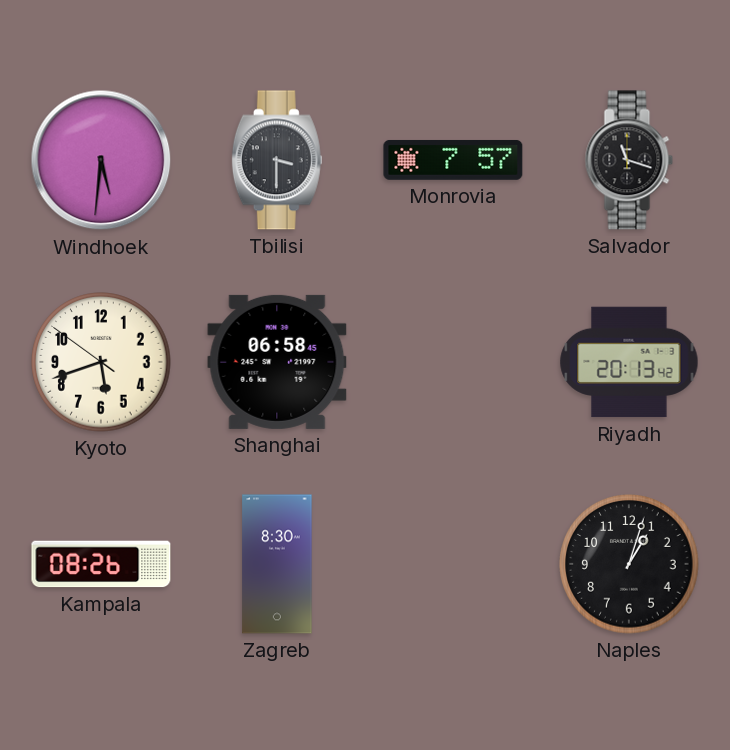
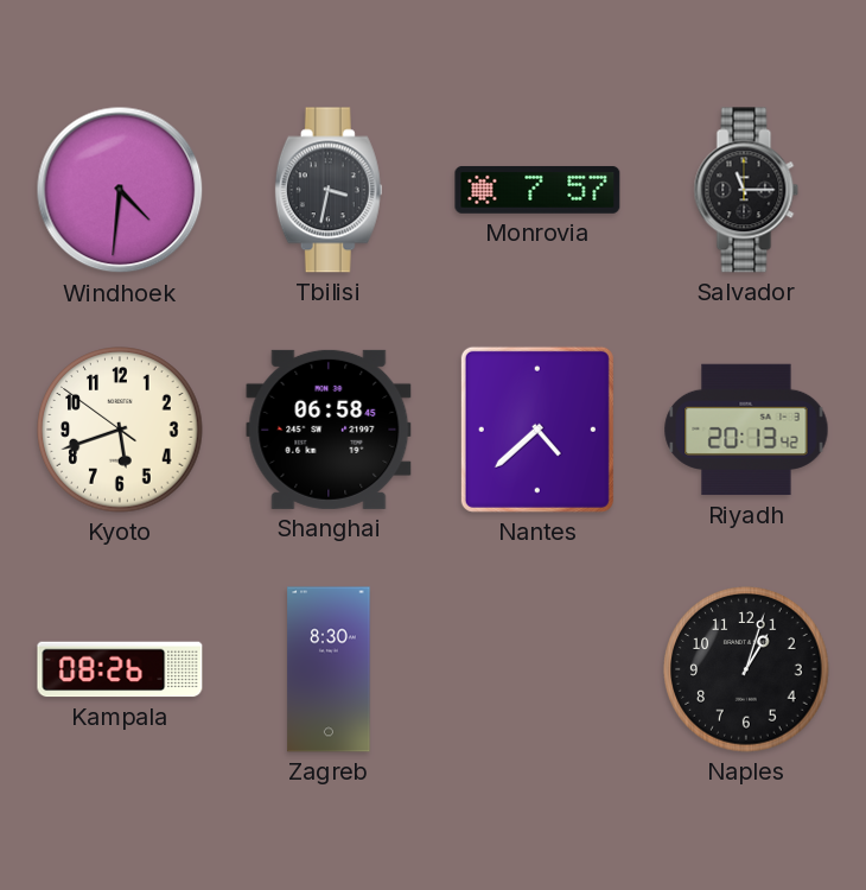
Windhoek: 5:31 -> 4:31
Tbilisi: 3:30 -> 3:32
Salvador: 11:18 -> 11:15
Nantes: none -> 4:38
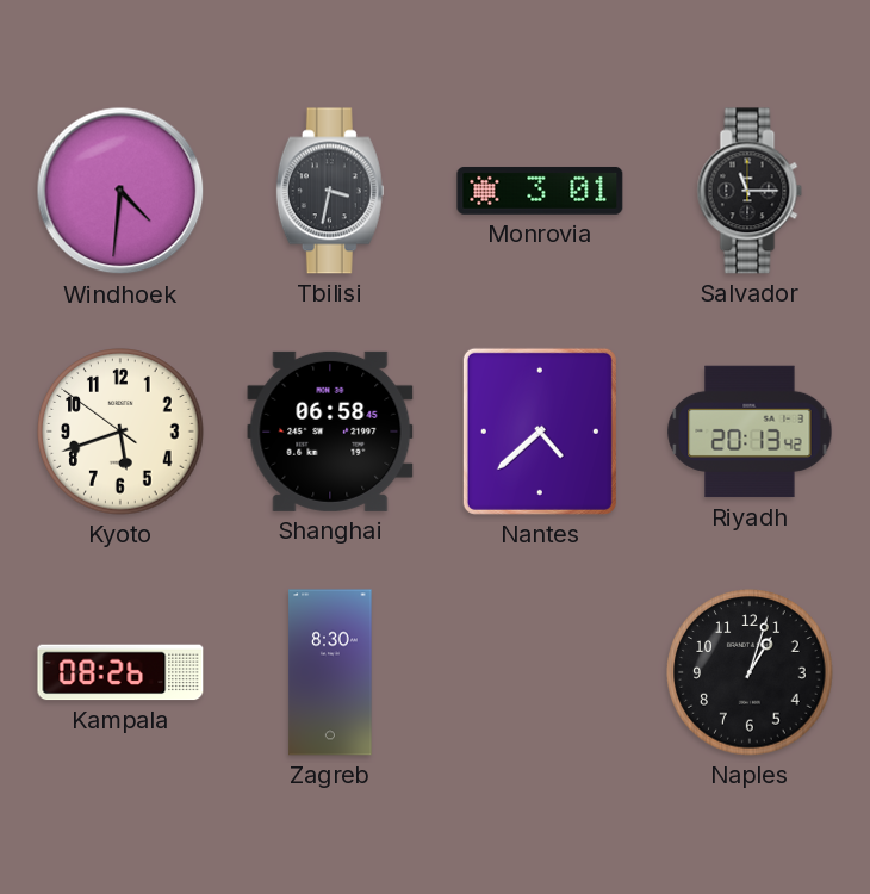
Monrovia: 7:57 -> 3:01
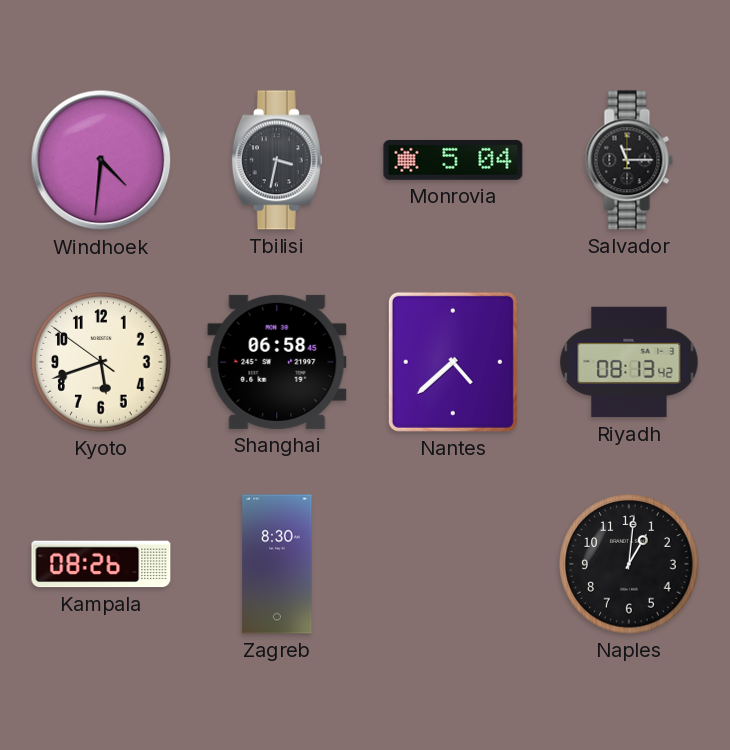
Monrovia: 3:01 -> 5:04
Riyadh: 20:13 -> 08:13
Naples: 1:03 -> 1:01
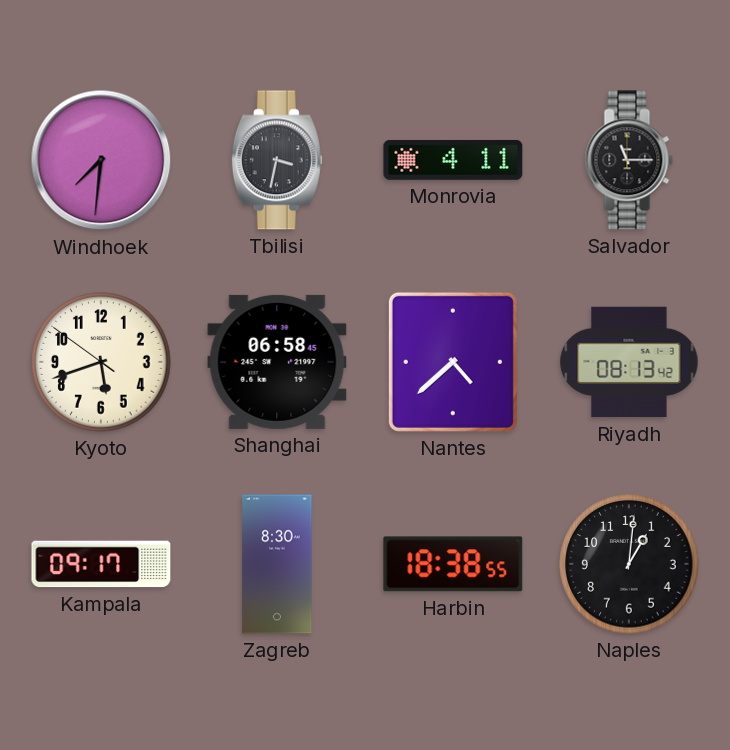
Windhoek: 4:31 -> 7:31
Monrovia: 5:04 -> 4:11
Kampala: 08:26 -> 09:17
Harbin: none -> 18:38
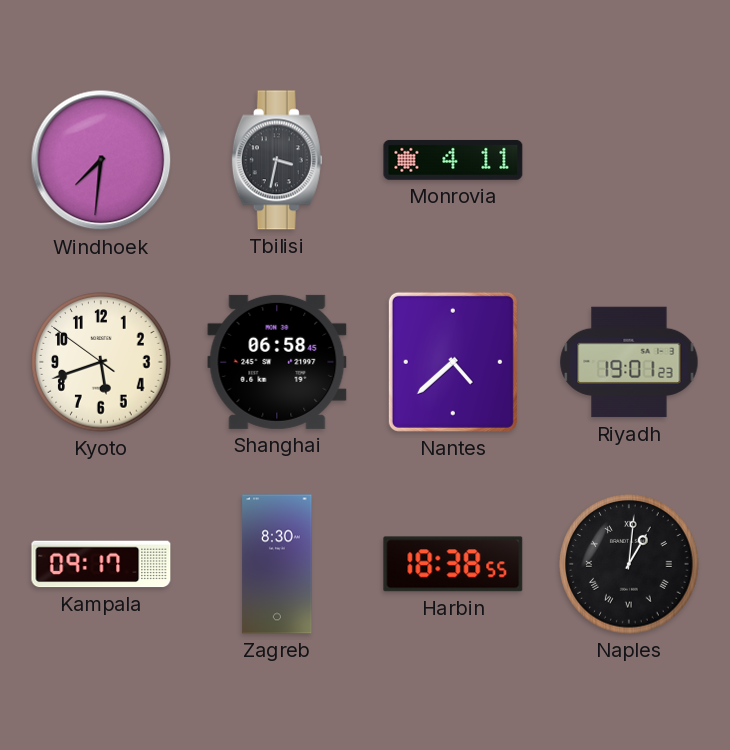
Salvador: 11:15 -> none
Riyadh: 08:13 -> 19:01
Naples numerals: Arabic -> Roman
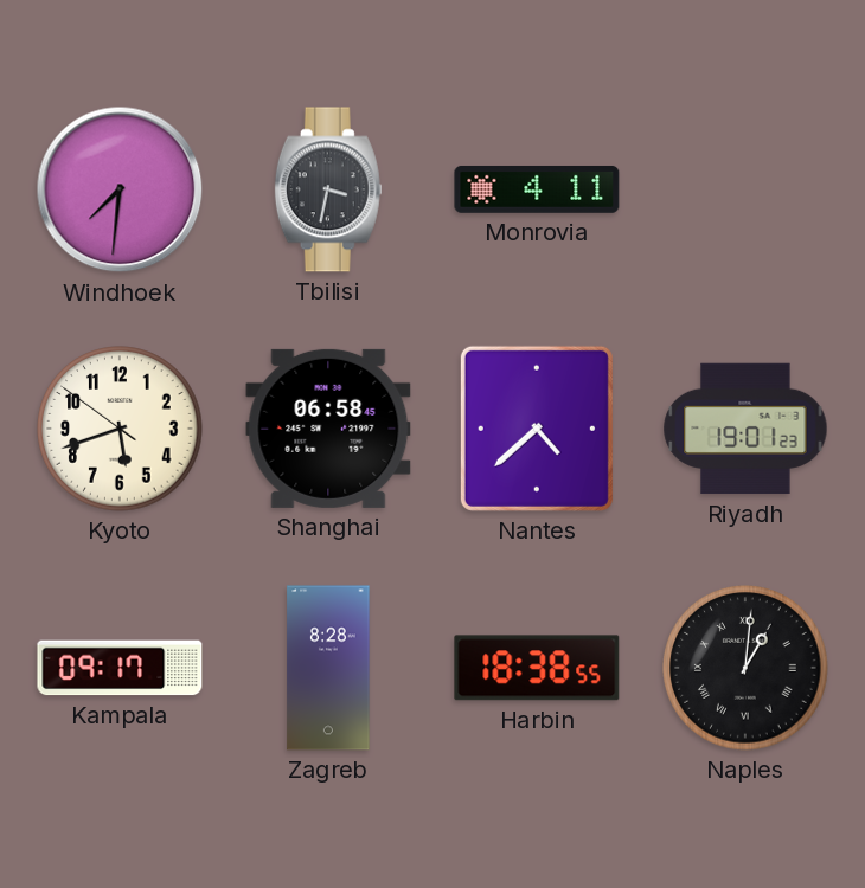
Zagreb: 8:30 -> 8:28
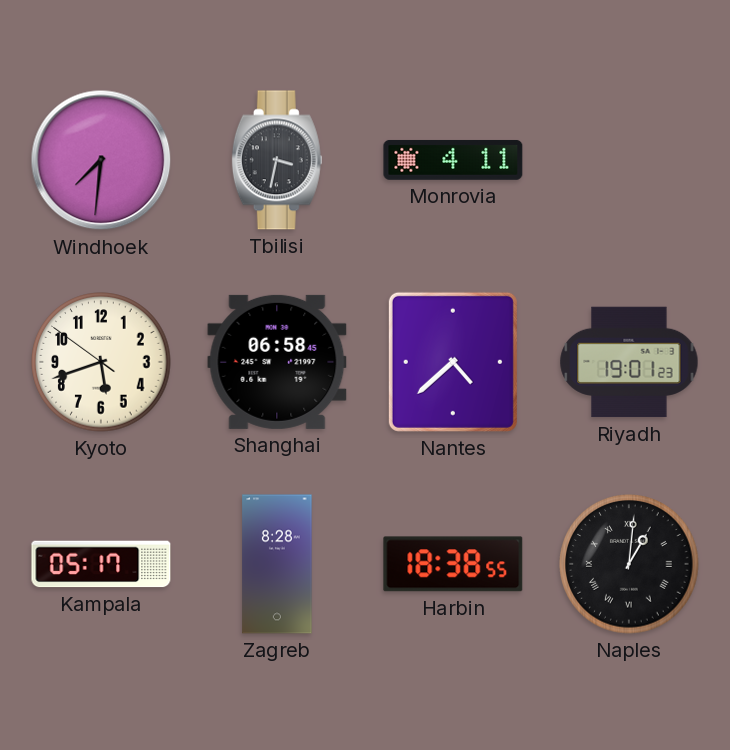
Kampala: 09:17 -> 05:17
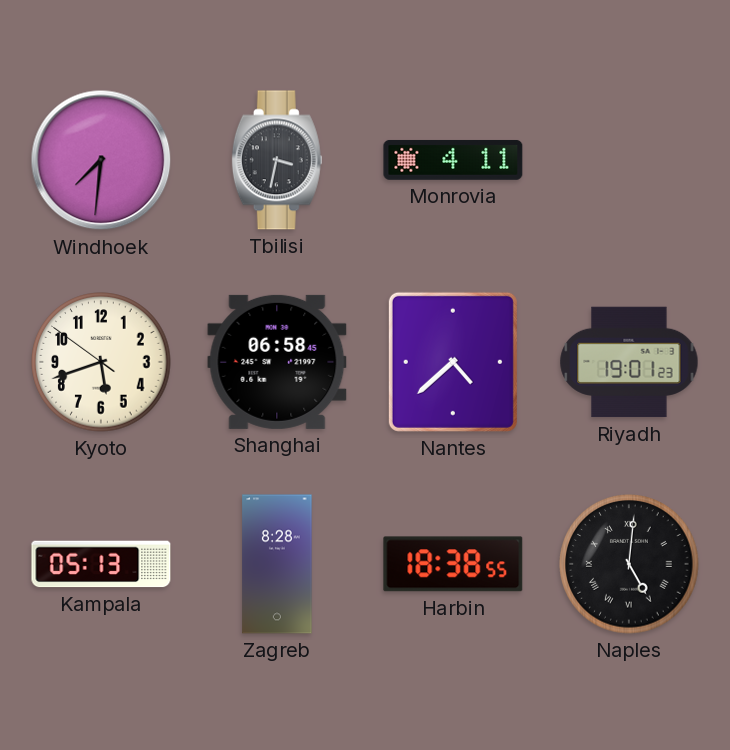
Kampala: 05:17 -> 05:13
Naples: 1:01 -> 5:01
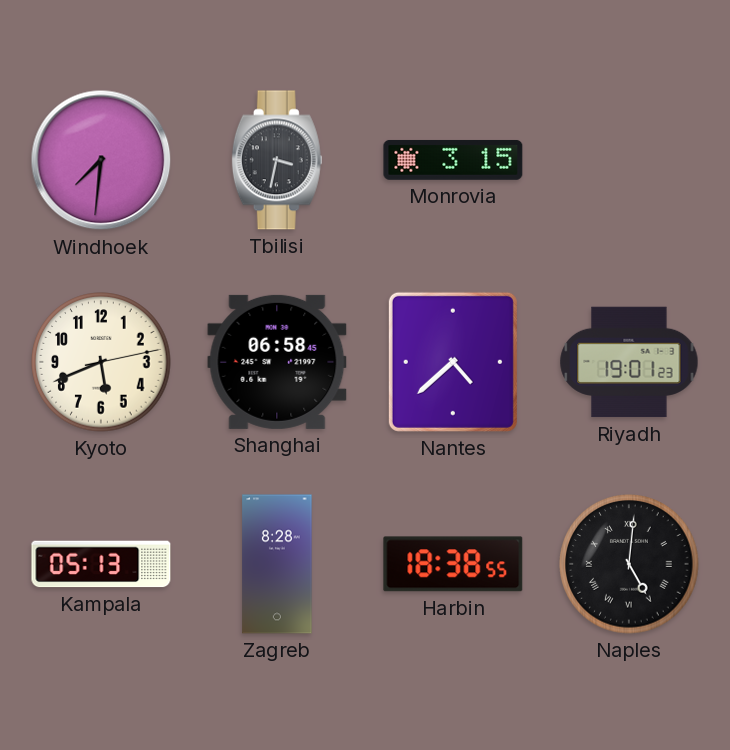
Monrovia: 4:11 -> 3:15
Kyoto: 5:41:51 -> 5:41:13
